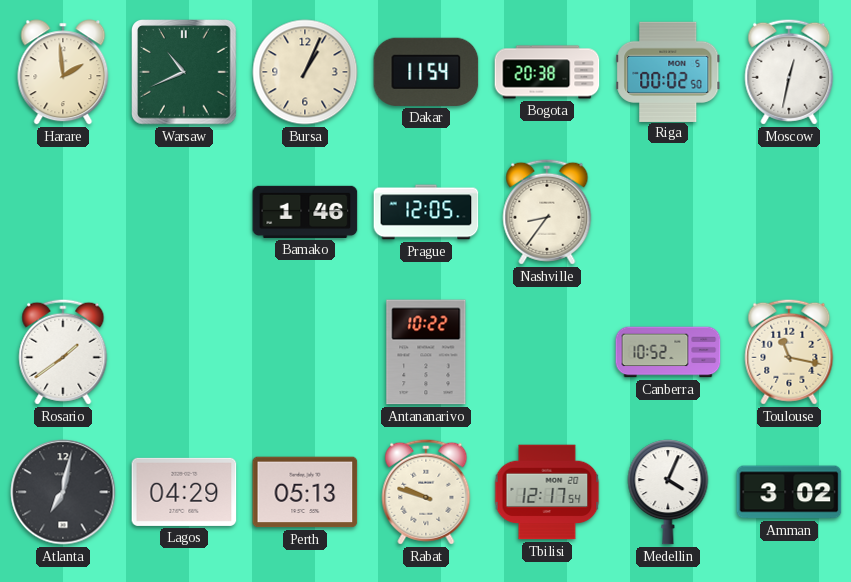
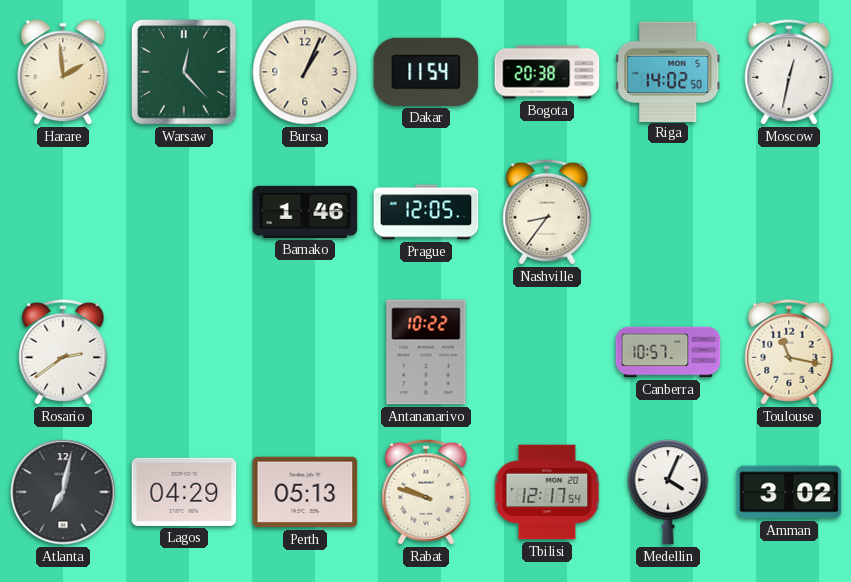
Warsaw: 10:41 -> 12:23
Riga: 00:02 -> 14:02
Rosario: 1:39 -> 2:39
Canberra: 10:52 -> 10:57
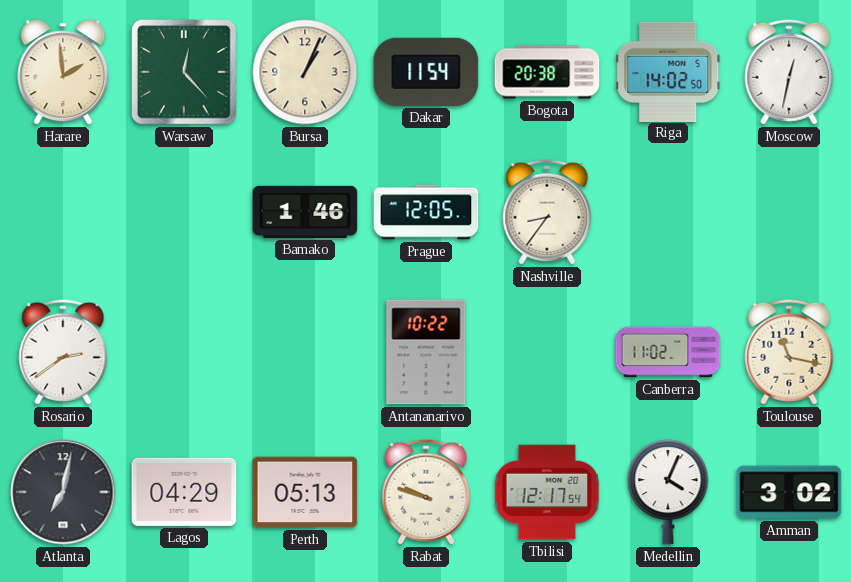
Canberra: 10:57 -> 11:02
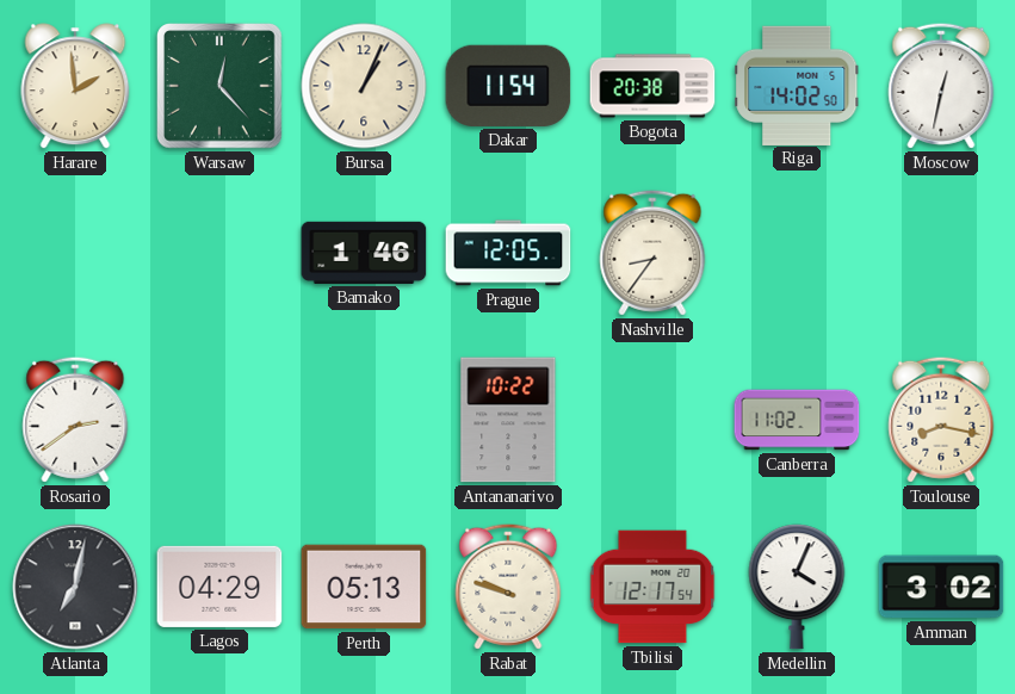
Toulouse: 11:17 -> 8:17
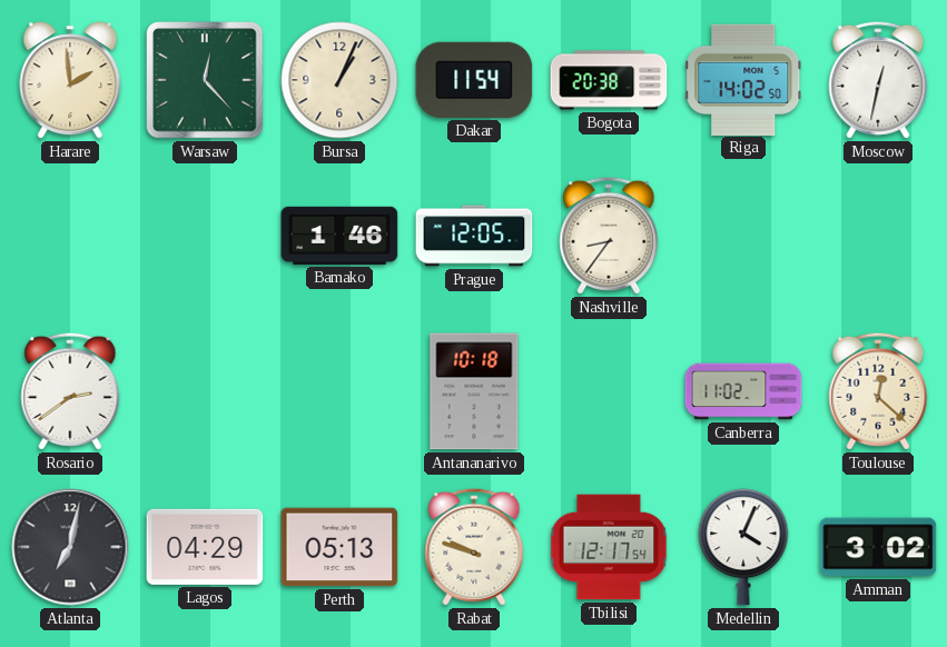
Antananarivo: 10:22 -> 10:18
Toulouse: 8:17 -> 12:22
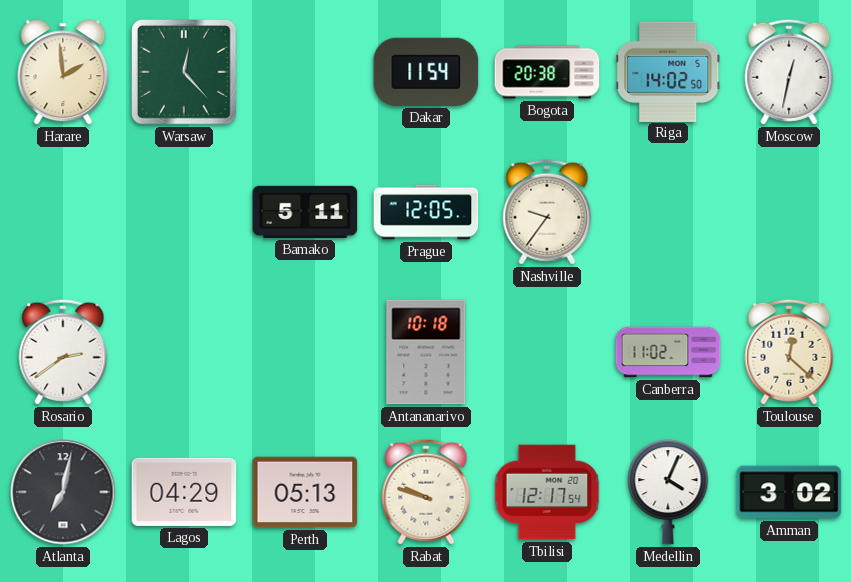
Bursa: 1:04 -> none
Bamako: 1:46 -> 5:11
Nashville: 8:36 -> 9:36
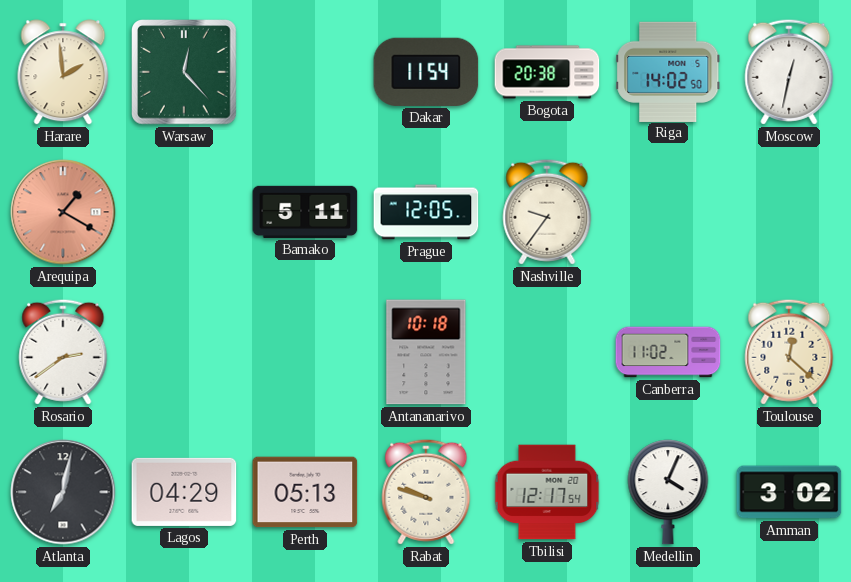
Arequipa: none -> 1:20
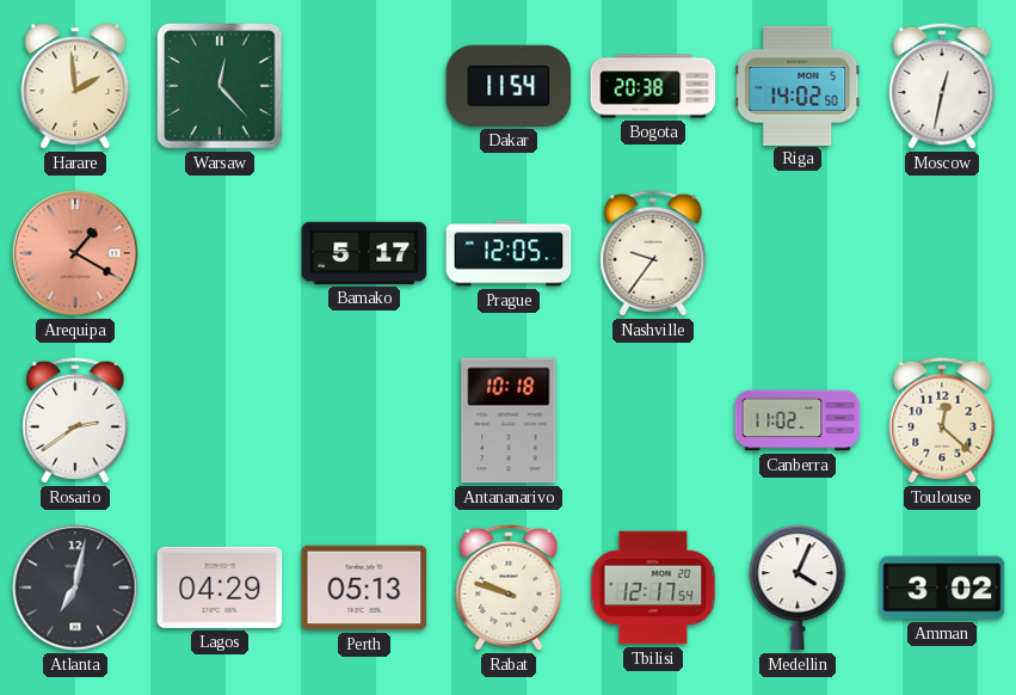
Bamako: 5:11 -> 5:17
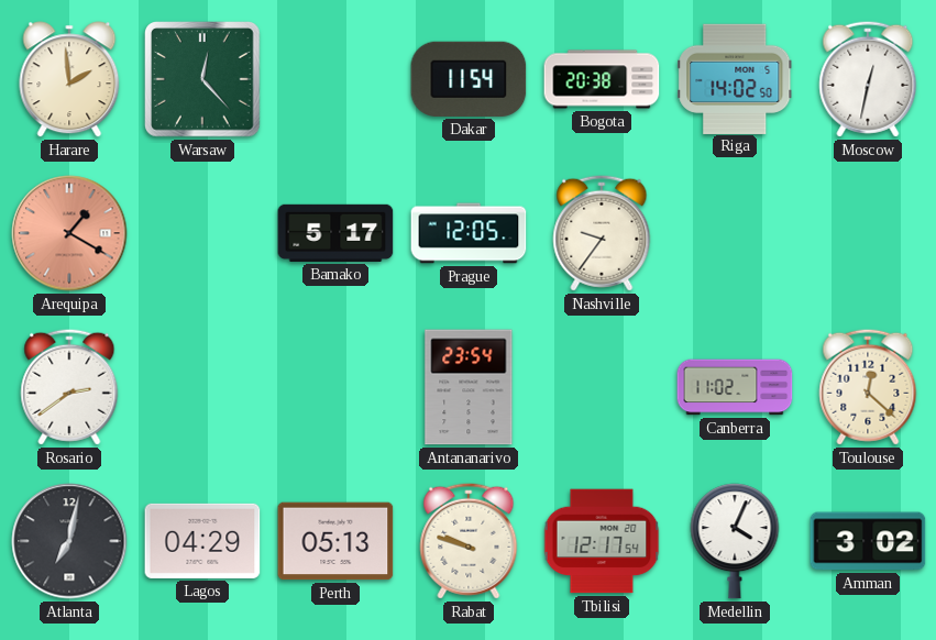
Antananarivo: 10:18 -> 23:54
